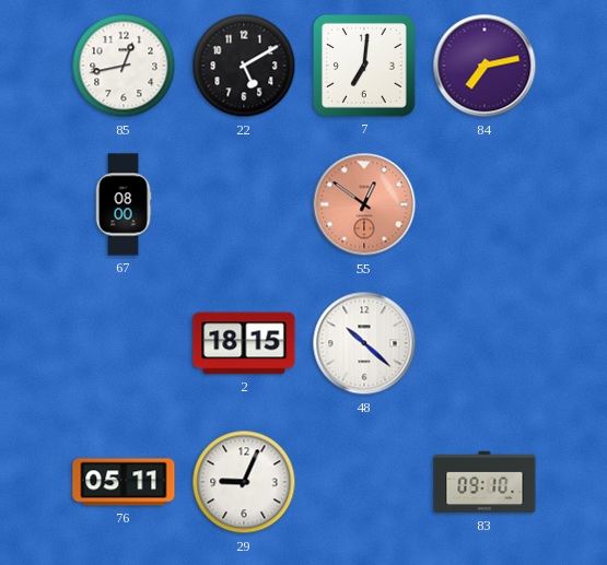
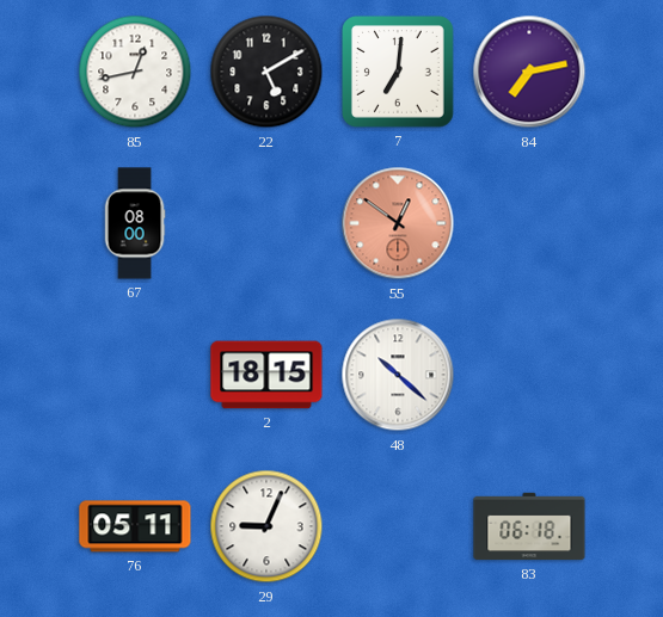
83: 09:10 -> 06:18
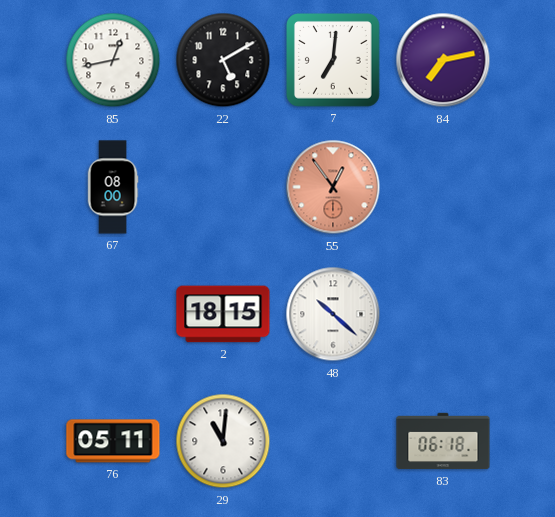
55: 12:51 -> 12:54
29: 9:04 -> 11:01
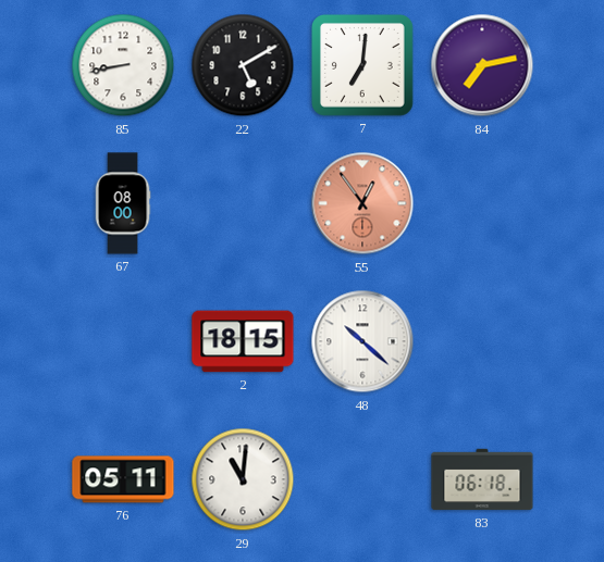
85: 12:43 -> 8:43
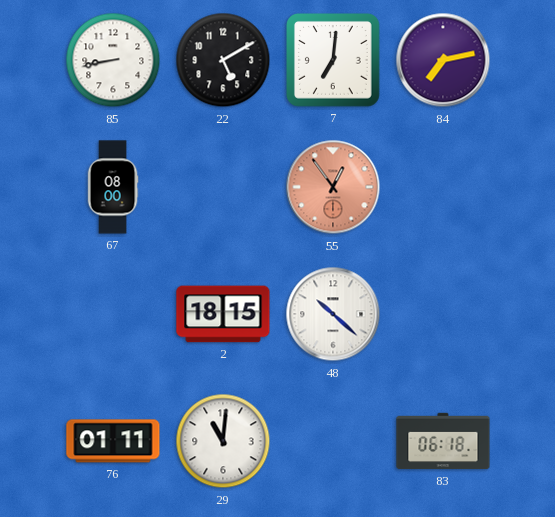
76: 05:11 -> 01:11
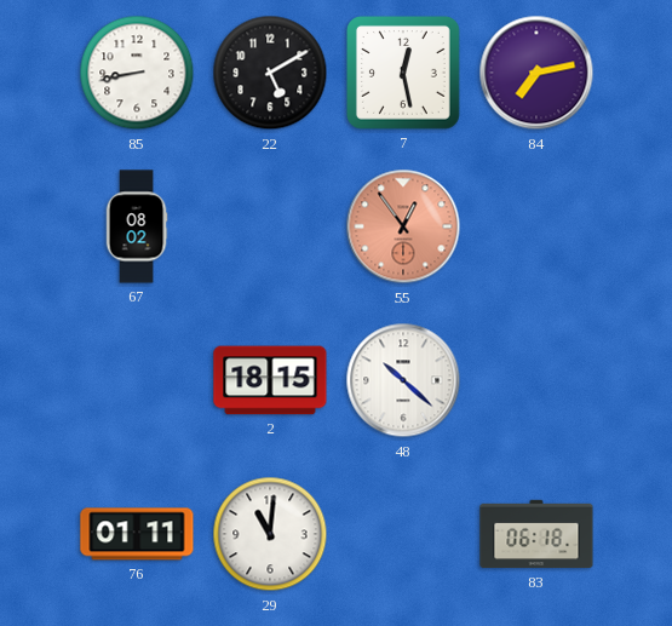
7: 7:01 -> 12:28
67: 08:00 -> 08:02
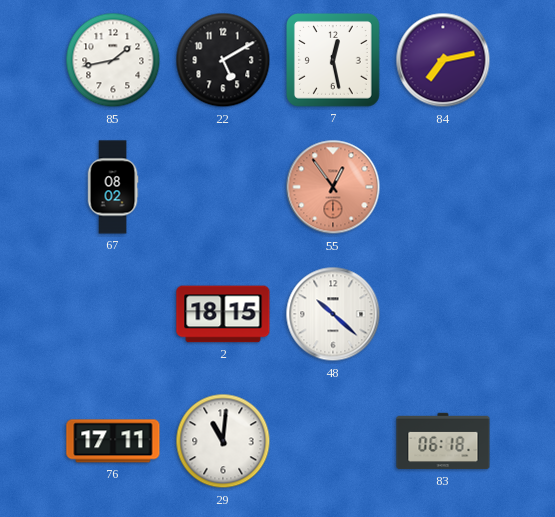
85: 8:43 -> 1:43
76: 01:11 -> 17:11
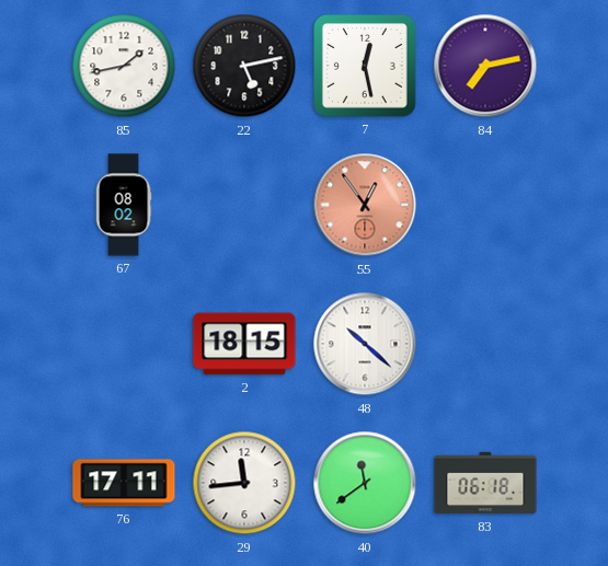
22: 5:10 -> 5:13
29: 11:01 -> 11:44
40: none -> 11:39
